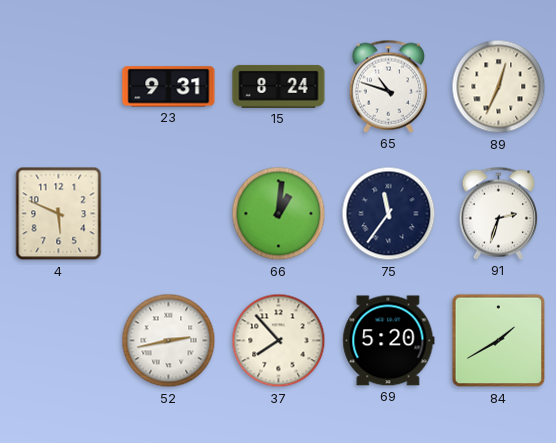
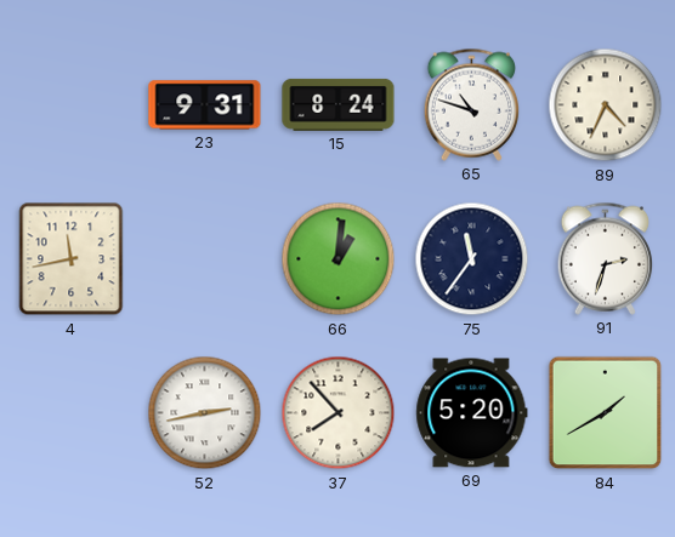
89: 12:34 -> 4:34
4: 5:49 -> 11:43
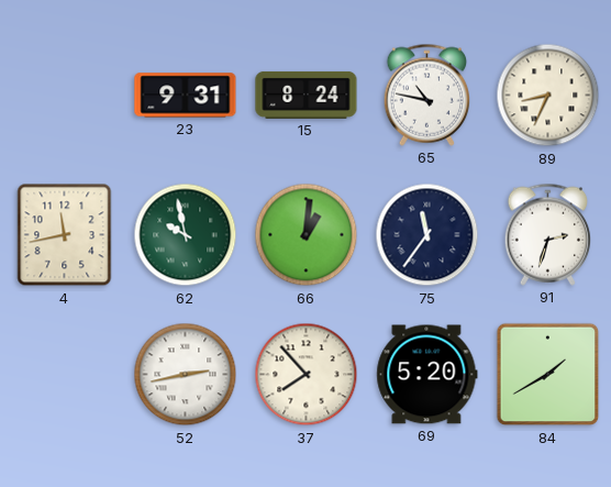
65: 10:48 -> 10:47
89: 4:34 -> 8:34
62: none -> 9:58
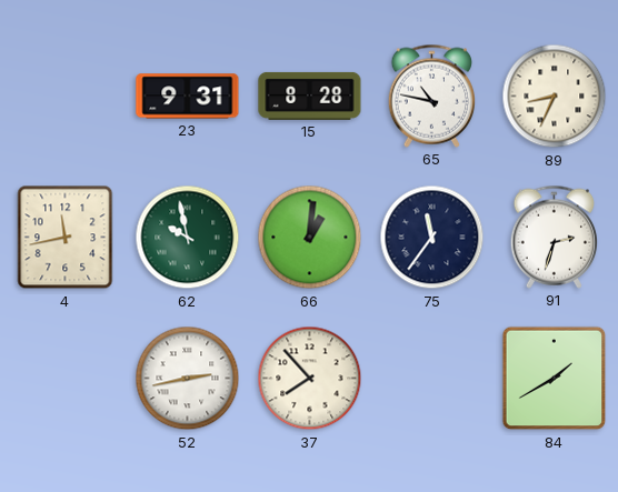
15: 8:24 -> 8:28
69: 5:20 -> none
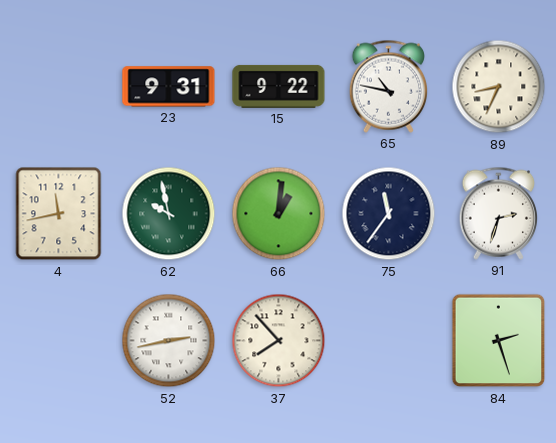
15: 8:28 -> 9:22
84: 1:40 -> 2:27
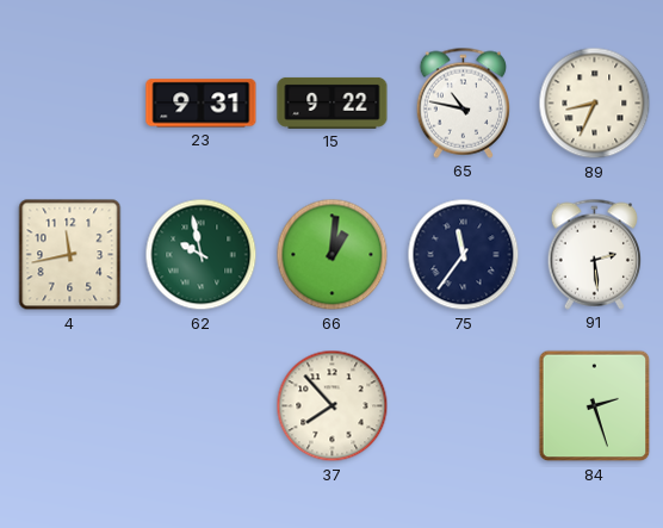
91: 2:33 -> 2:29
52: 2:43 -> none
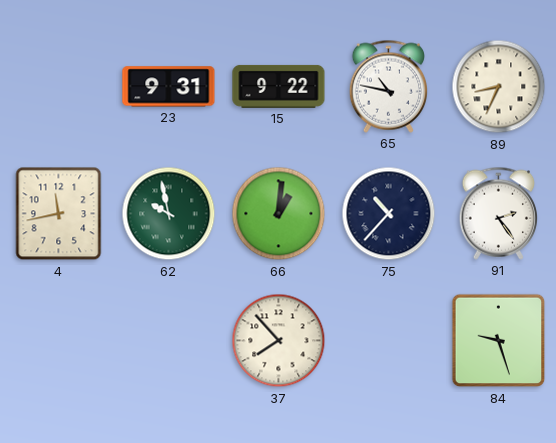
75: 11:36 -> 10:37
91: 2:29 -> 2:24
84: 2:27 -> 9:27
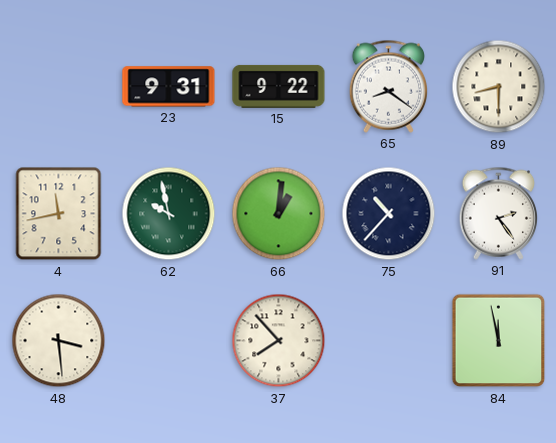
65: 10:47 -> 8:21
89: 8:34 -> 8:30
48: none -> 3:29
84: 9:27 -> 11:58
